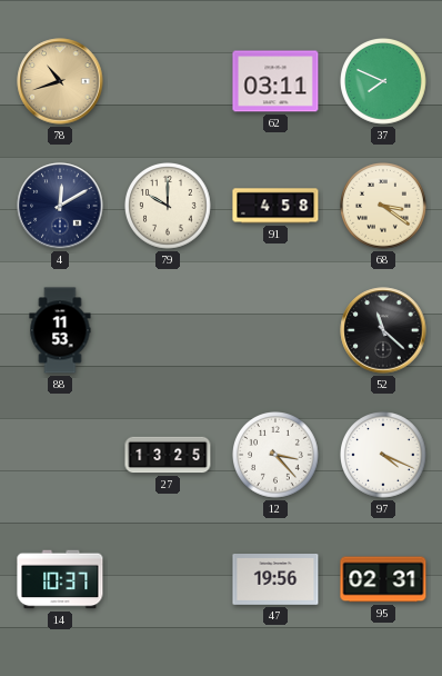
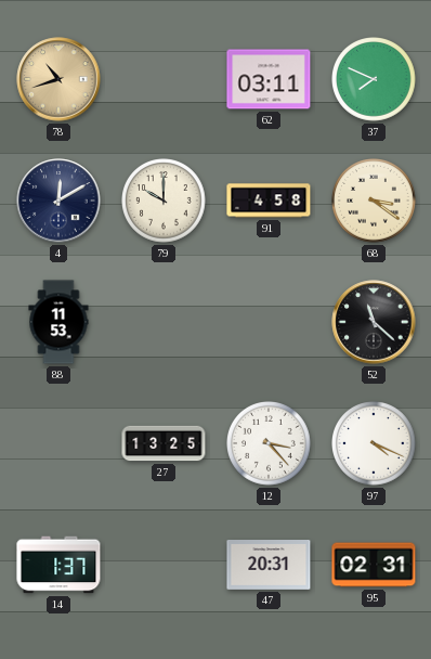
14: 10:37 -> 1:37
47: 19:56 -> 20:31
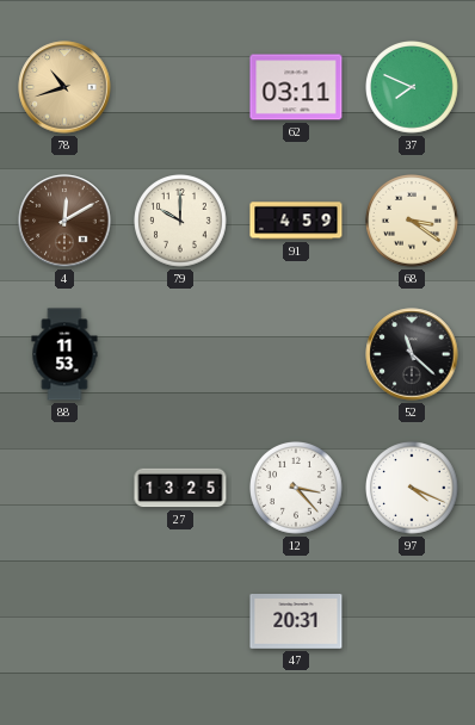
4 dial: navy -> brown
91: 4:58 -> 4:59
14: 1:37 -> none
95: 02:31 -> none
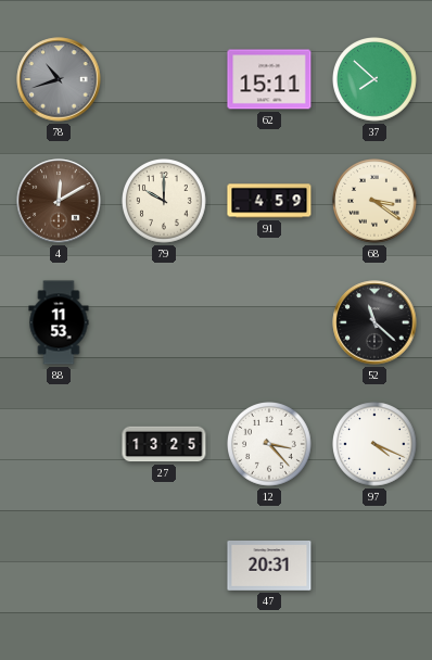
78 dial: champagne -> grey
62: 03:11 -> 15:11
37: 7:49 -> 7:52
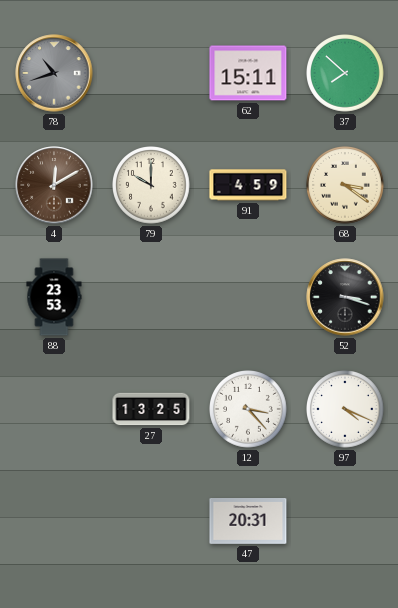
88: 11:53 -> 23:53
52: 11:22 -> 3:18
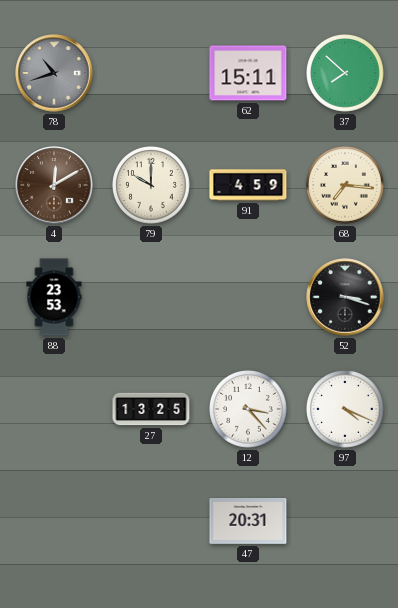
68: 3:21 -> 7:16
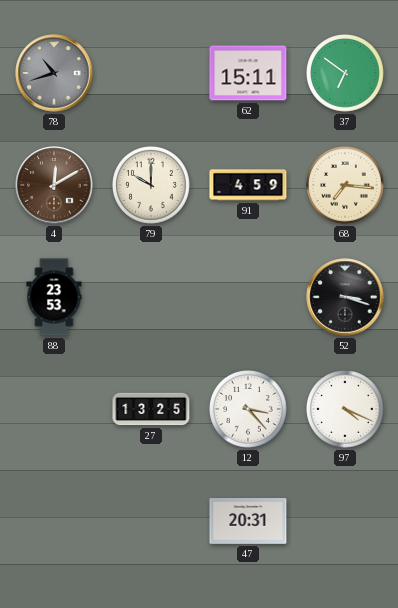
37: 7:52 -> 6:51
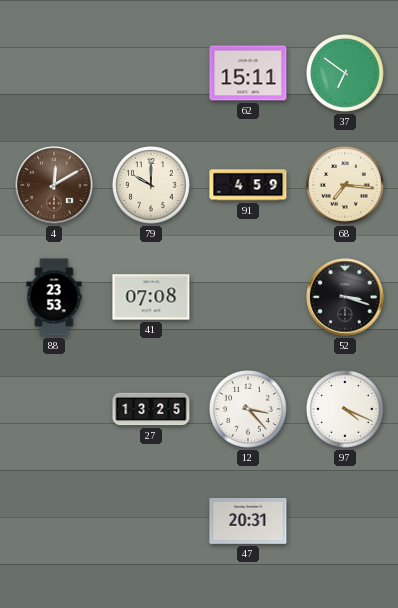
78: 10:42 -> none
41: none -> 07:08
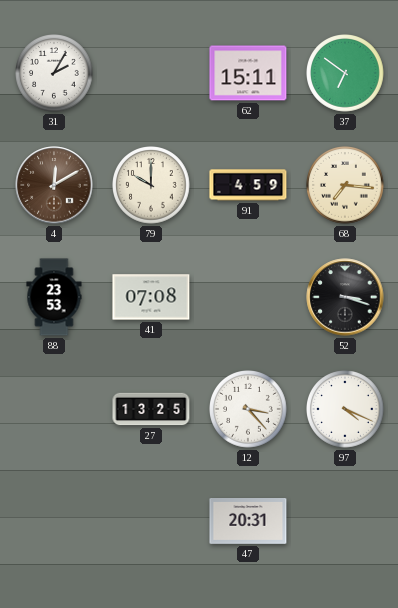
31: none -> 2:05
